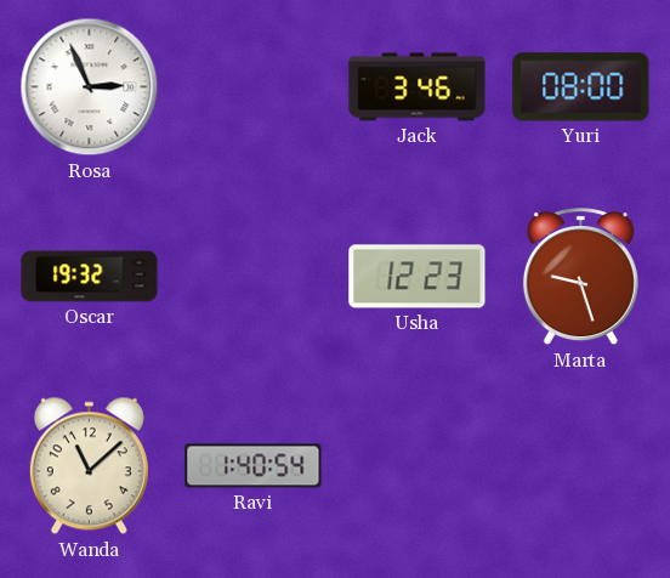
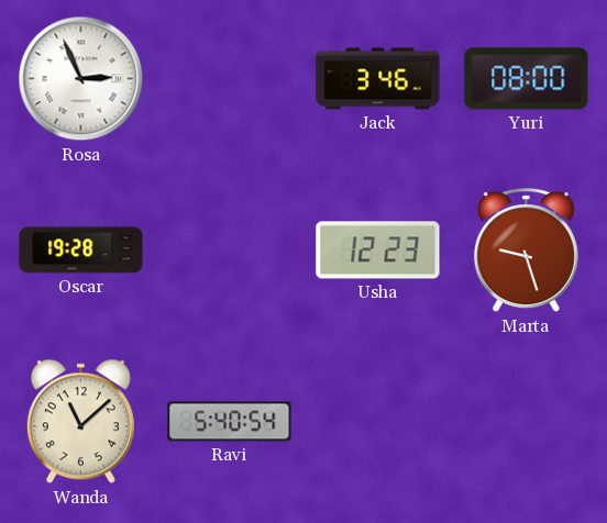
Oscar: 19:32 -> 19:28
Ravi: 1:40 -> 5:40
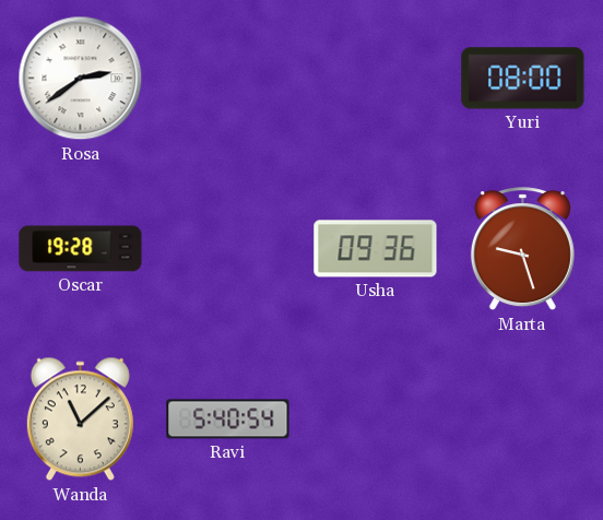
Rosa: 2:56 -> 2:39
Jack: 3:46 -> none
Usha: 12:23 -> 09:36
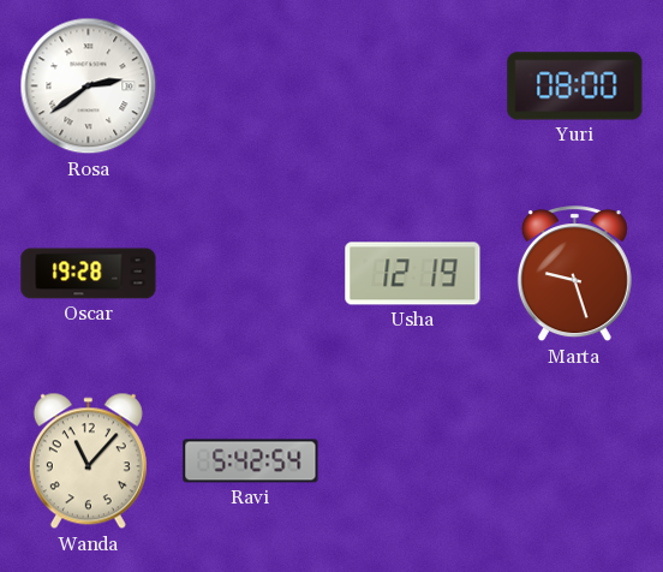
Usha: 09:36 -> 12:19
Wanda: 11:08 -> 11:07
Ravi: 5:40 -> 5:42
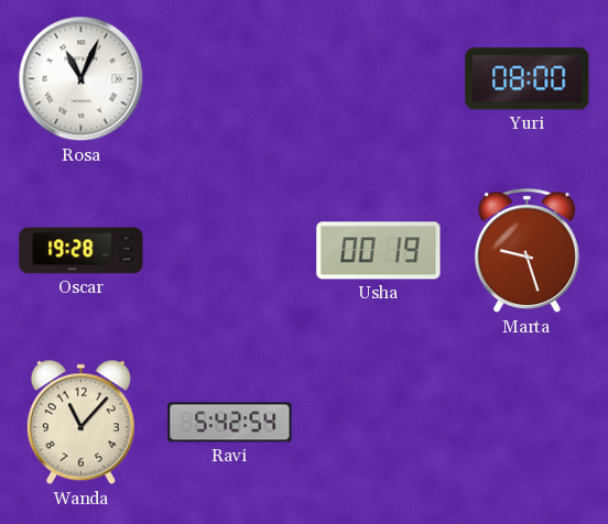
Rosa: 2:39 -> 11:04
Usha: 12:19 -> 00:19
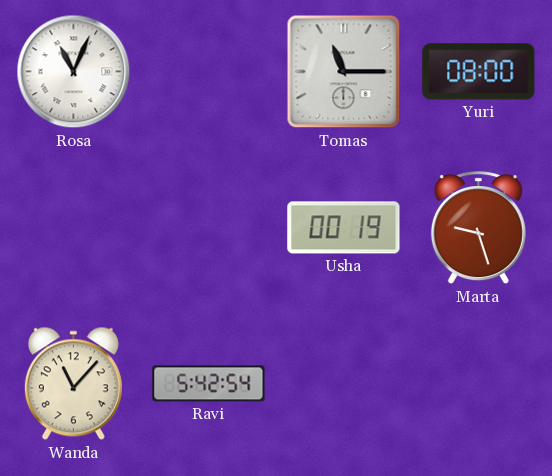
Tomas: none -> 11:15
Oscar: 19:28 -> none
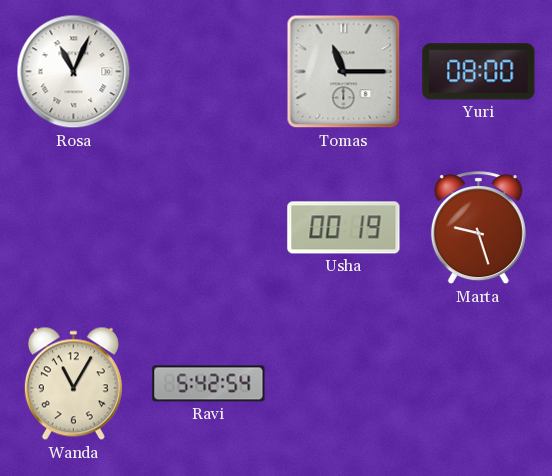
Wanda: 11:07 -> 11:05
